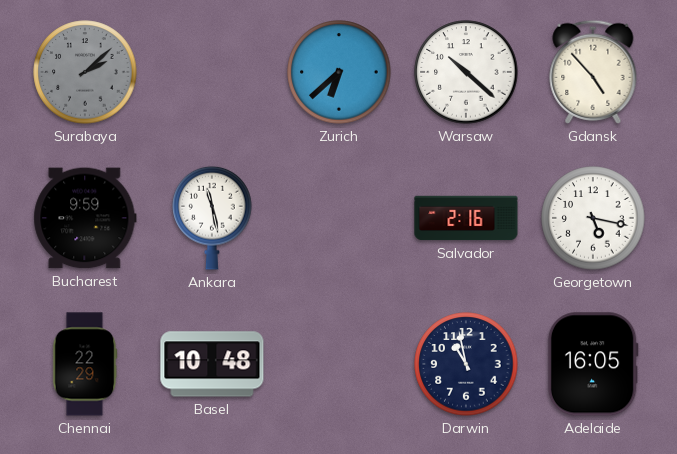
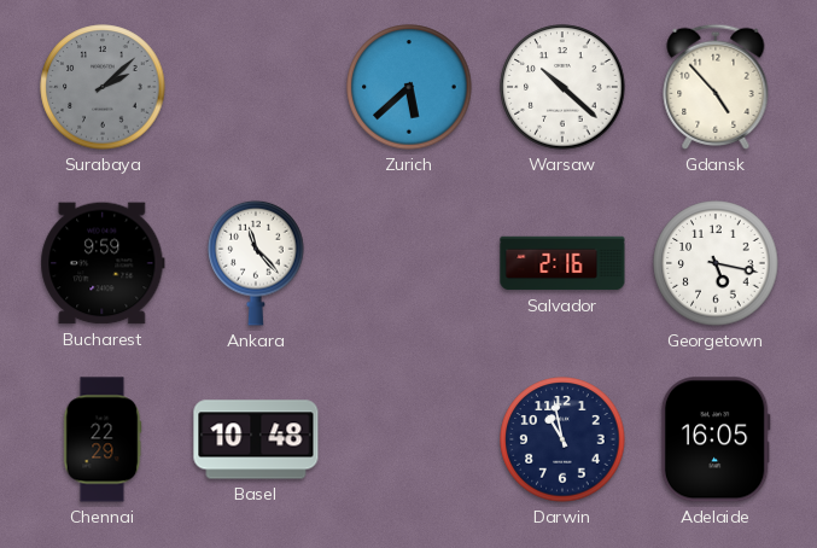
Zurich: 6:38 -> 5:38
Ankara: 11:28 -> 11:23
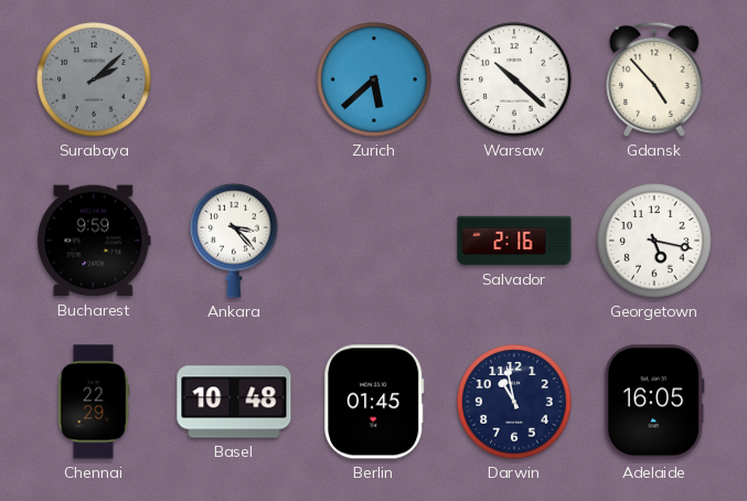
Ankara: 11:23 -> 3:23
Berlin: none -> 01:45
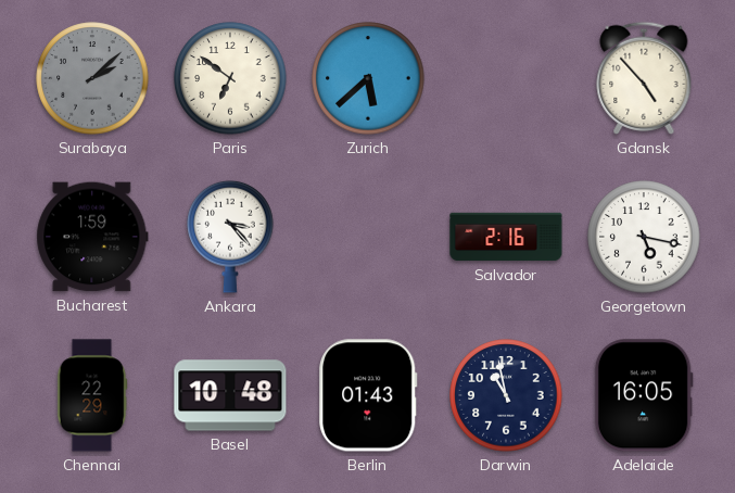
Paris: none -> 6:51
Warsaw: 10:22 -> none
Bucharest: 9:59 -> 1:59
Berlin: 01:45 -> 01:43
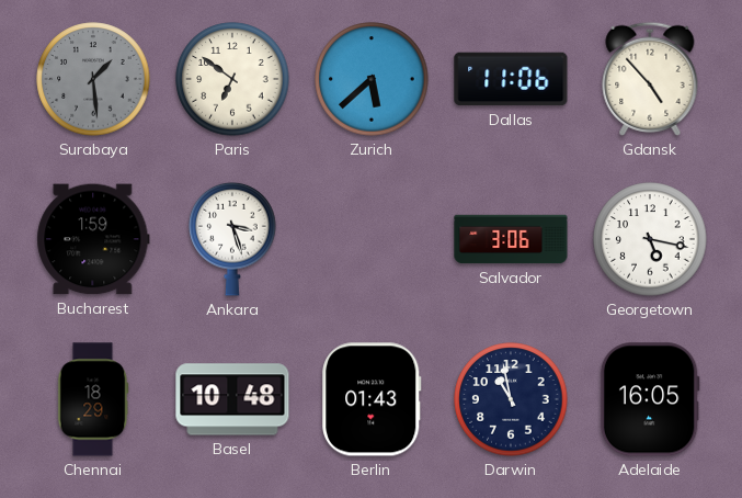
Surabaya: 2:08 -> 1:29
Dallas: none -> 11:06
Ankara: 3:23 -> 3:27
Salvador: 2:16 -> 3:06
Chennai: 22:29 -> 18:29
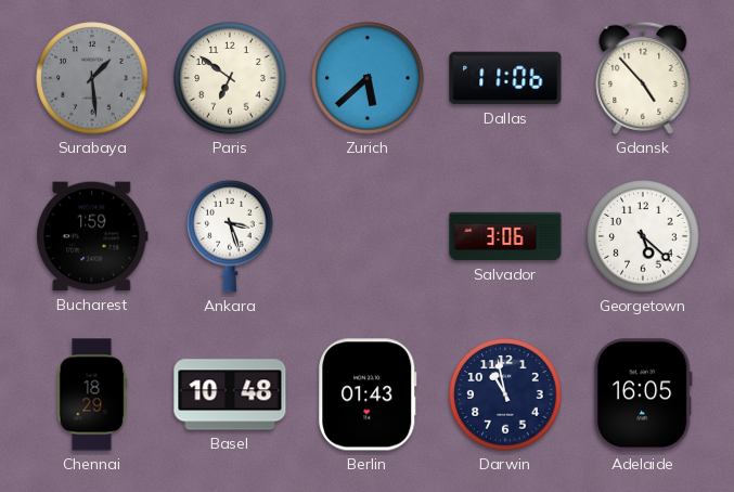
Georgetown: 5:17 -> 5:22
